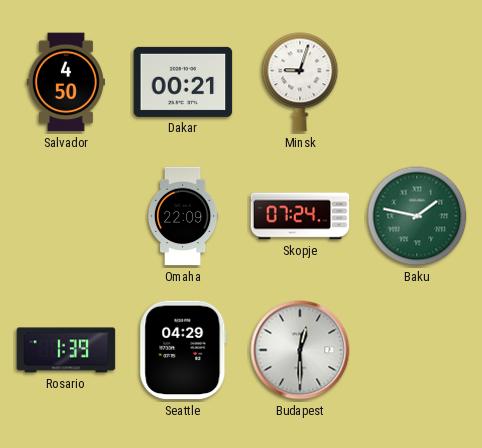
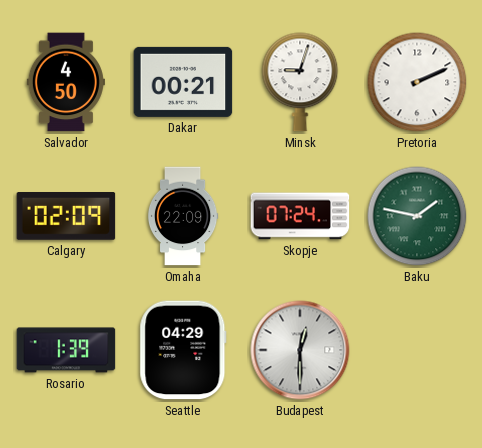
Pretoria: none -> 2:11
Calgary: none -> 02:09
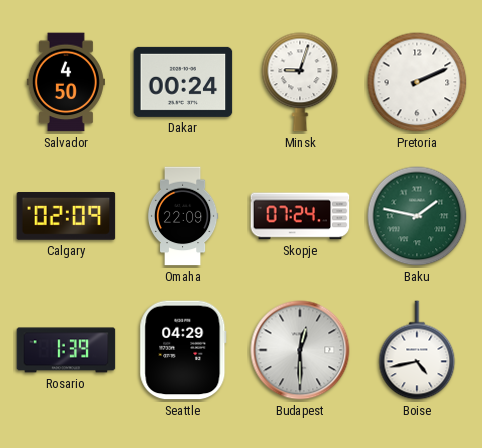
Dakar: 00:21 -> 00:24
Boise: none -> 4:43
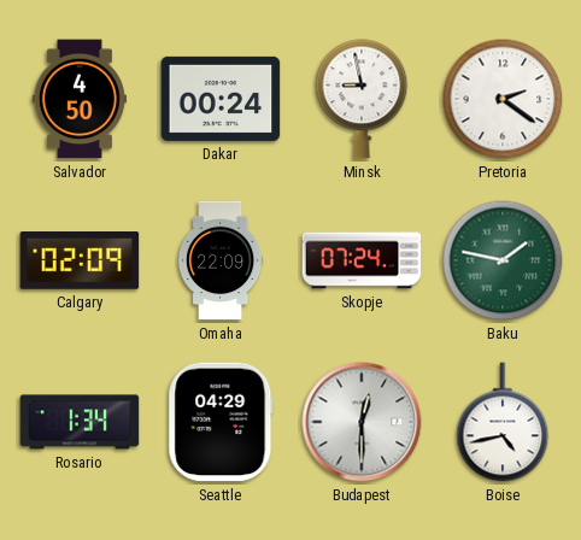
Minsk: 9:03 -> 8:58
Pretoria: 2:11 -> 2:21
Rosario: 1:39 -> 1:34
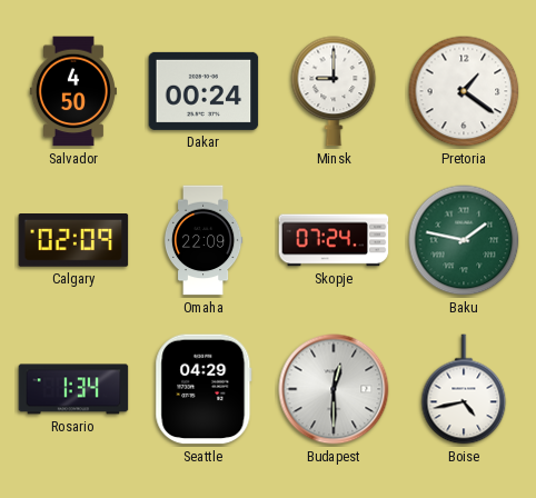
Minsk: 8:58 -> 9:00
Pretoria: 2:21 -> 1:21
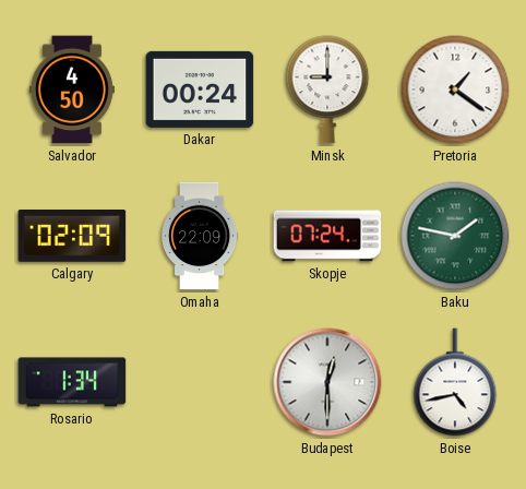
Seattle: 04:29 -> none
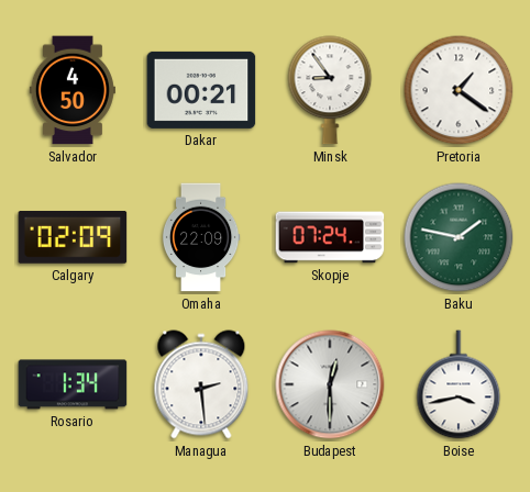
Dakar: 00:24 -> 00:21
Minsk: 9:00 -> 8:54
Managua: none -> 2:29
Boise: 4:43 -> 3:43
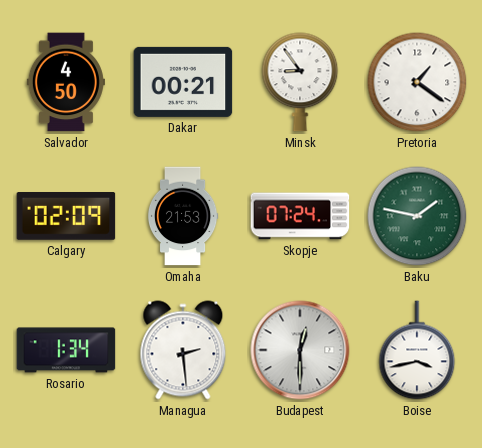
Omaha: 22:09 -> 21:53
